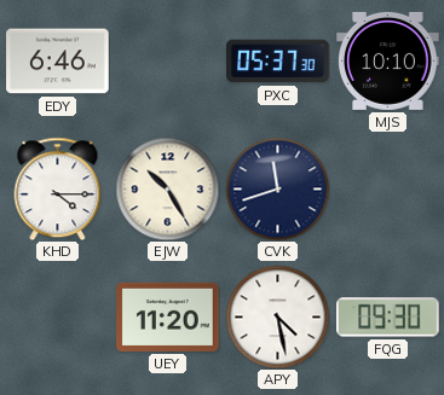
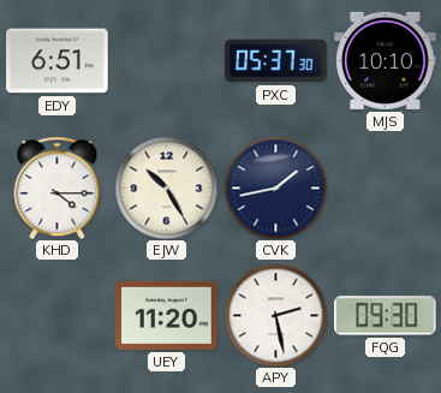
EDY: 6:46 -> 6:51
CVK: 11:42 -> 1:43
APY: 4:28 -> 2:28
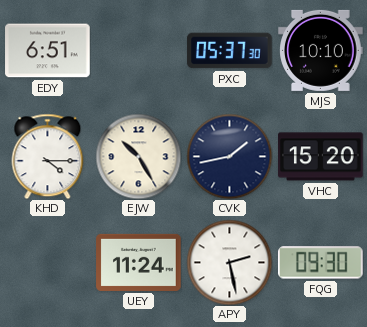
VHC: none -> 15:20
UEY: 11:20 -> 11:24
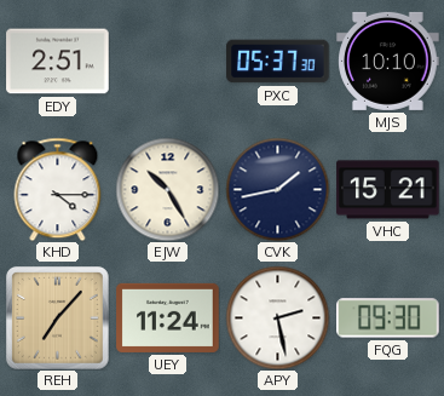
EDY: 6:51 -> 2:51
VHC: 15:20 -> 15:21
REH: none -> 7:07
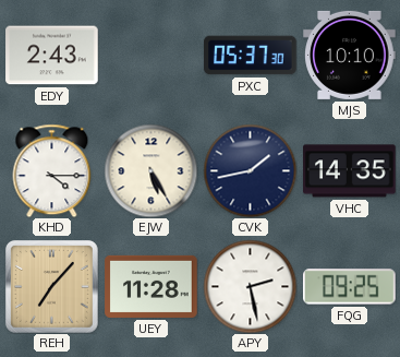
EDY: 2:51 -> 2:43
EJW: 10:25 -> 5:25
VHC: 15:21 -> 14:35
UEY: 11:24 -> 11:28
FQG: 09:30 -> 09:25
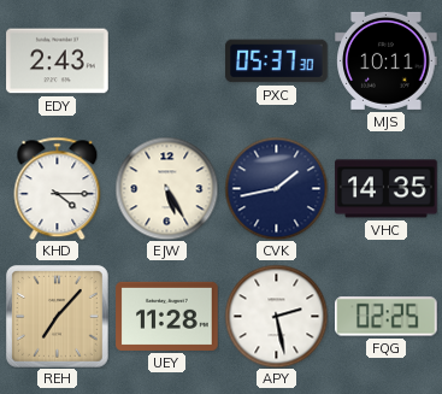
MJS: 10:10 -> 10:11
FQG: 09:25 -> 02:25
